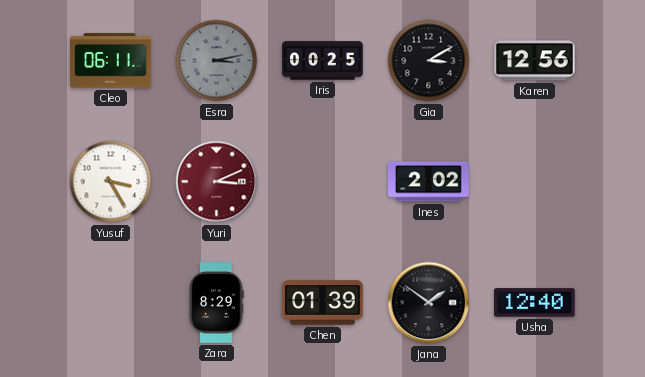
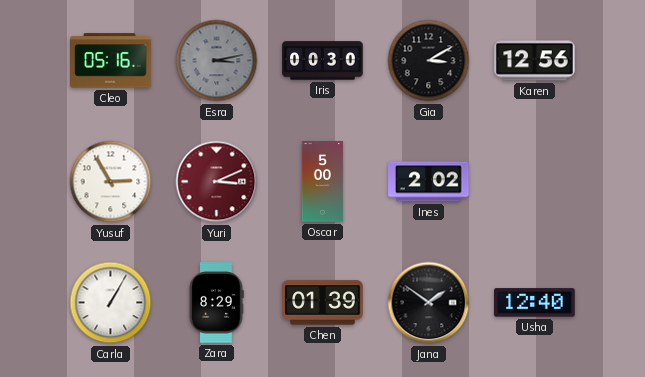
Cleo: 06:11 -> 05:16
Iris: 00:25 -> 00:30
Yusuf: 3:25 -> 2:55
Oscar: none -> 5:00
Carla: none -> 1:05
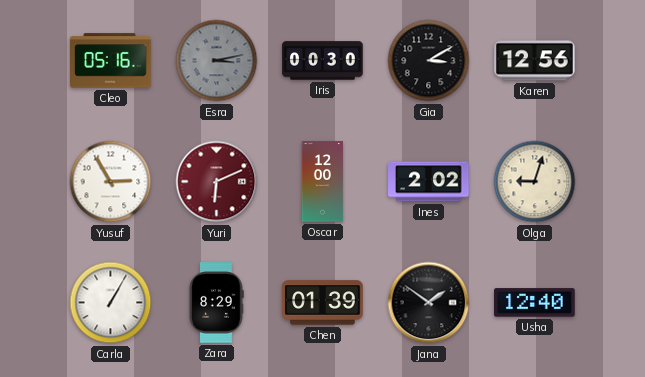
Yuri: 3:11 -> 6:11
Oscar: 5:00 -> 12:00
Olga: none -> 9:03
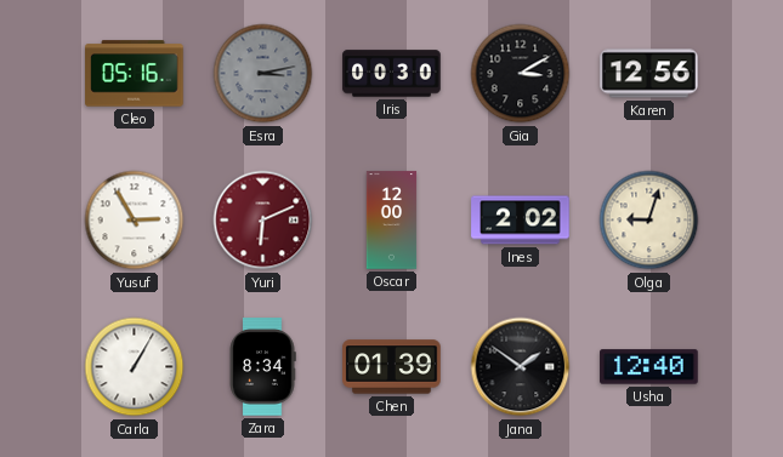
Zara: 8:29 -> 8:34
